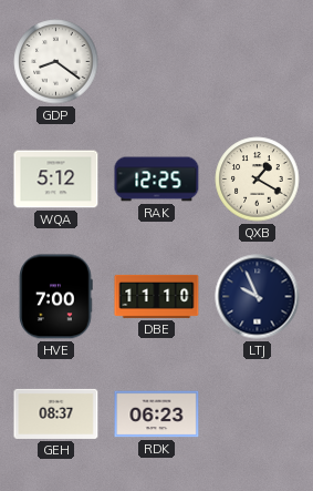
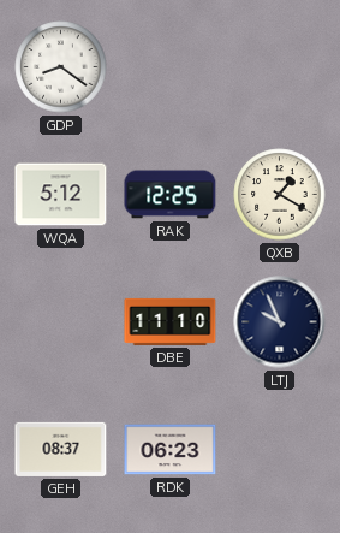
HVE: 7:00 -> none
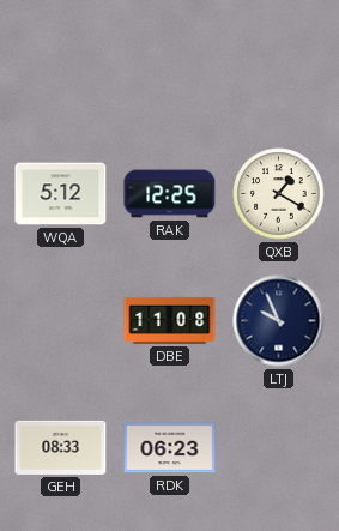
GDP: 8:21 -> none
DBE: 11:10 -> 11:08
GEH: 08:37 -> 08:33
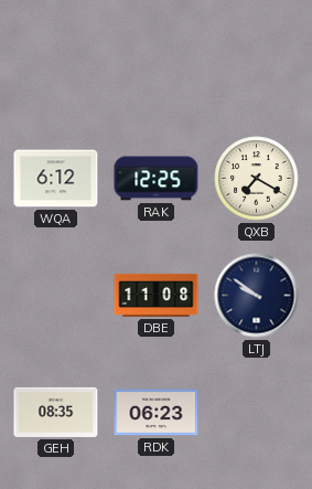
WQA: 5:12 -> 6:12
QXB: 1:20 -> 7:20
LTJ: 9:56 -> 9:51
GEH: 08:33 -> 08:35
